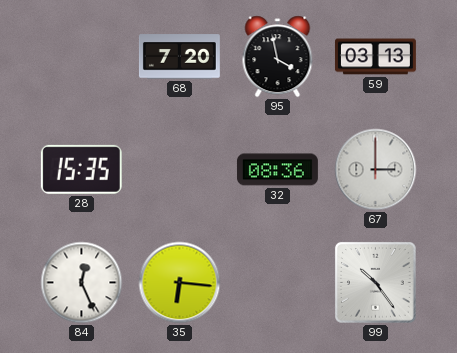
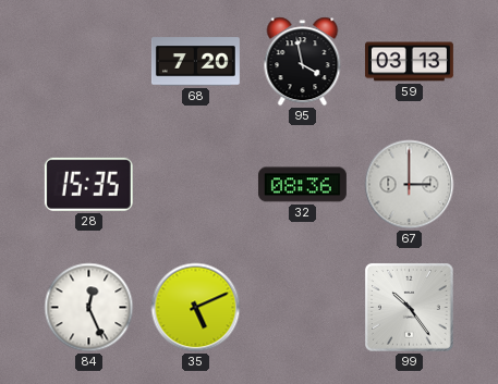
35: 6:16 -> 5:11
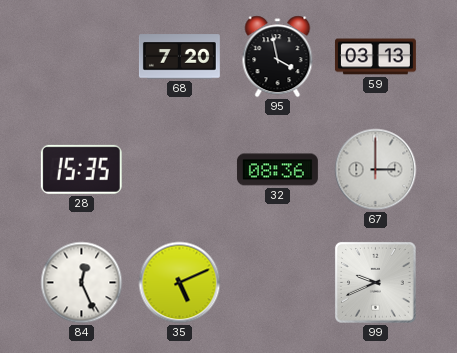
99: 10:24 -> 9:41
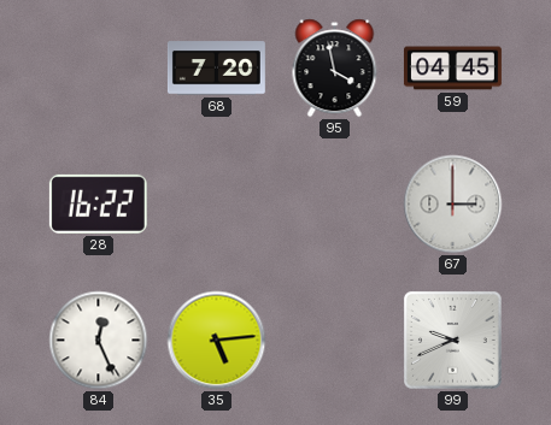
59: 03:13 -> 04:45
28: 15:35 -> 16:22
32: 08:36 -> none
35: 5:11 -> 5:14
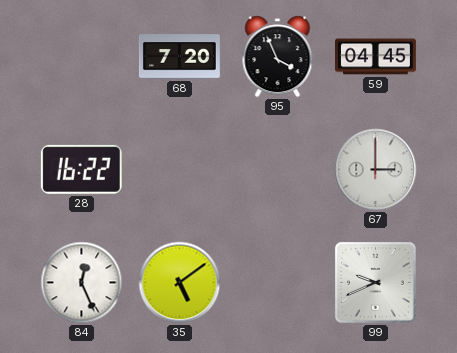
95: 3:58 -> 3:56
35: 5:14 -> 5:09
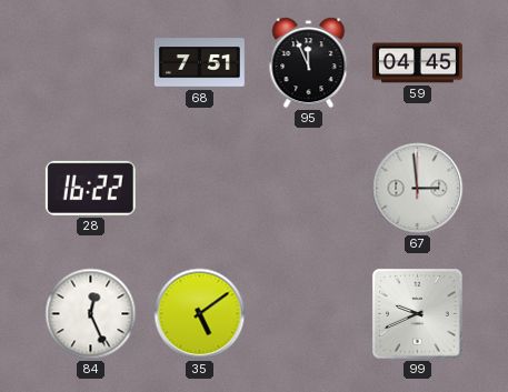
68: 7:20 -> 7:51
95: 3:56 -> 11:56
67: 3:00 -> 2:59
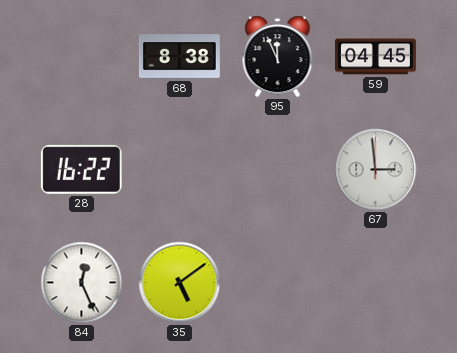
68: 7:51 -> 8:38
99: 9:41 -> none
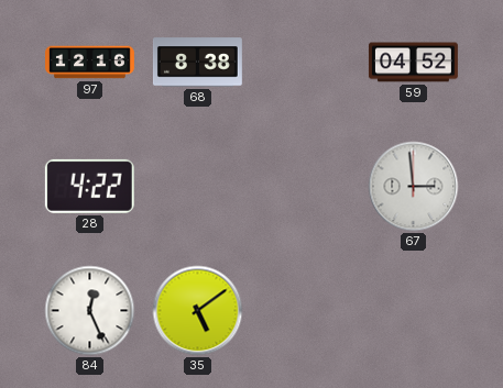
97: none -> 12:16
95: 11:56 -> none
59: 04:45 -> 04:52
28: 16:22 -> 4:22
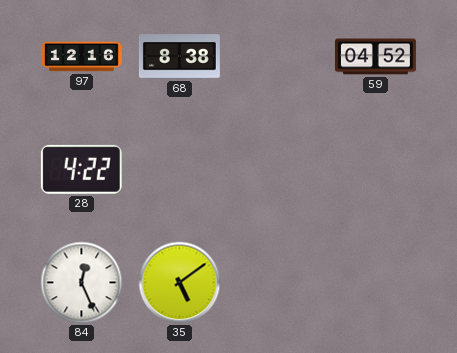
67: 2:59 -> none
